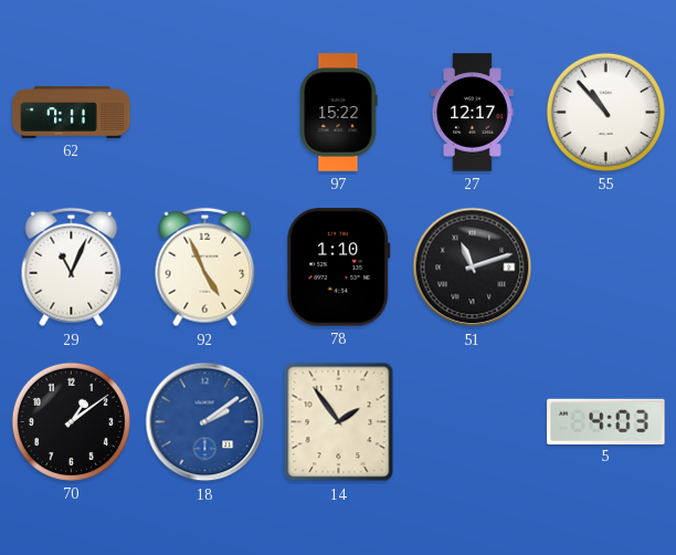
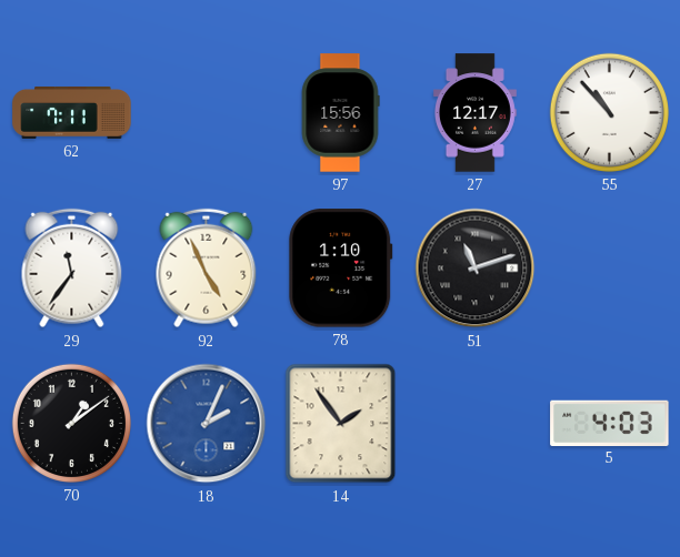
97: 15:22 -> 15:56
29: 11:04 -> 11:36
18: 2:09 -> 2:04
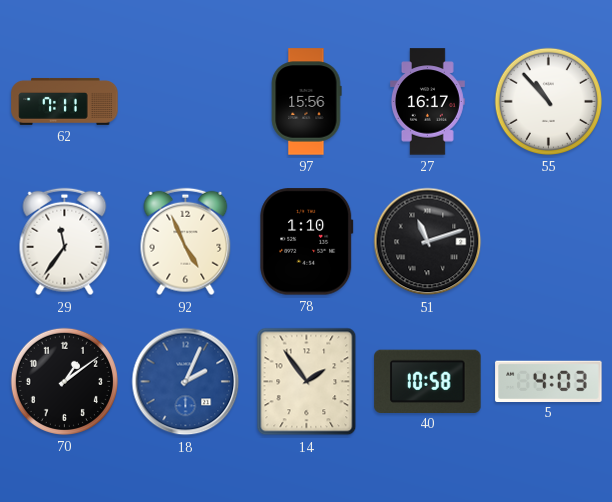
27: 12:17 -> 16:17
40: none -> 10:58
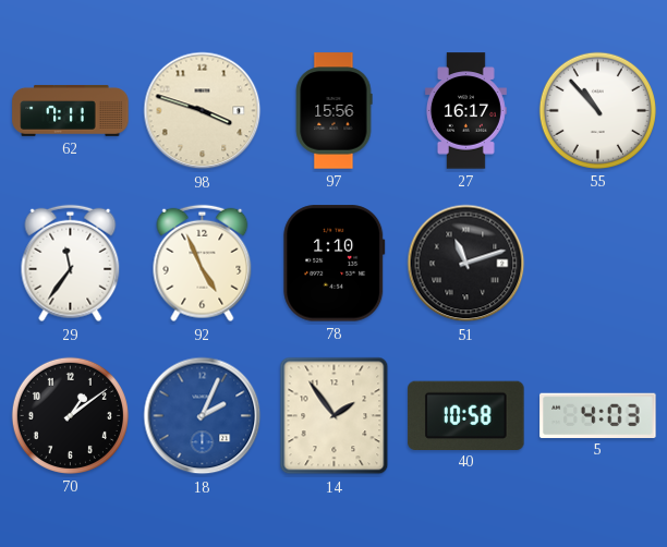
98: none -> 3:48
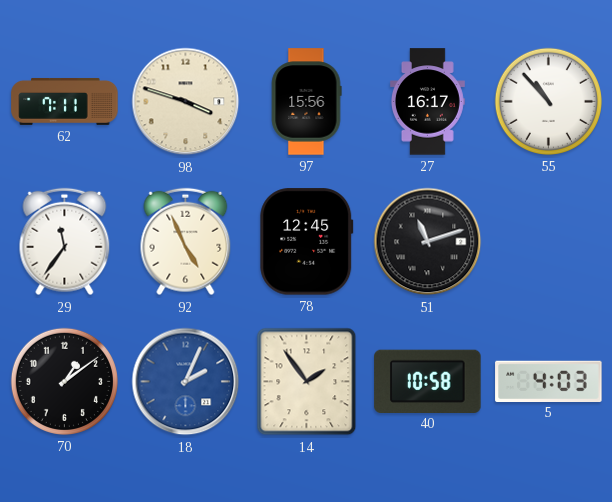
78: 1:10 -> 12:45
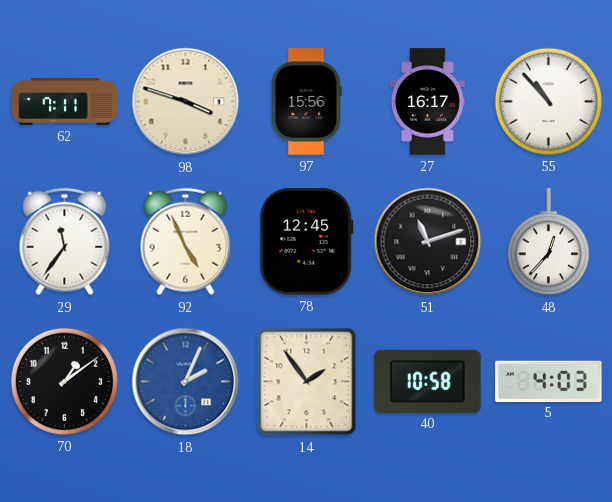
48: none -> 12:37
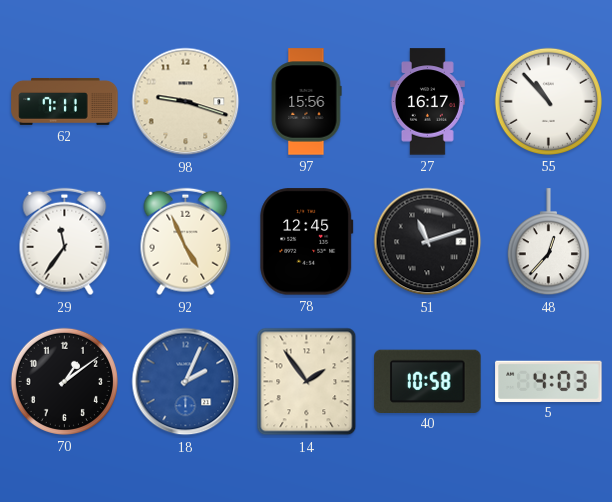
98: 3:48 -> 9:18
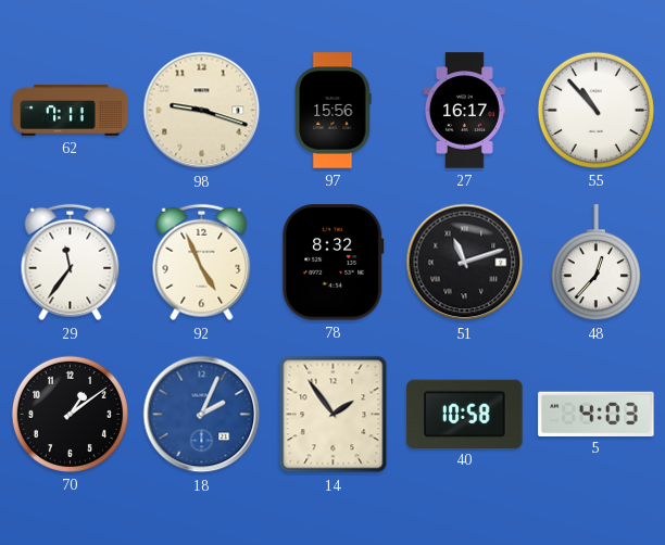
78: 12:45 -> 8:32
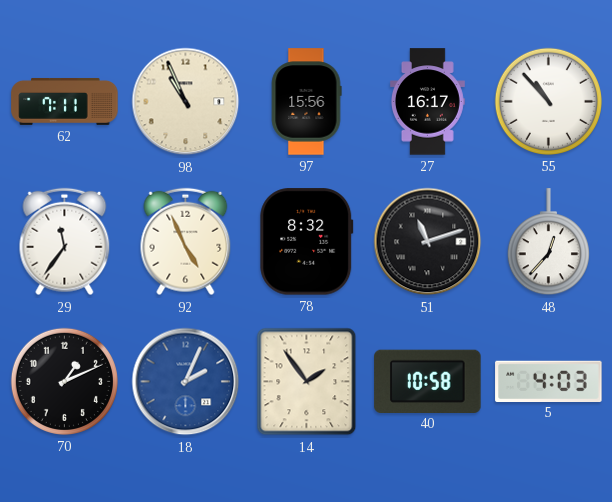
98: 9:18 -> 10:56
70: 1:09 -> 1:11
